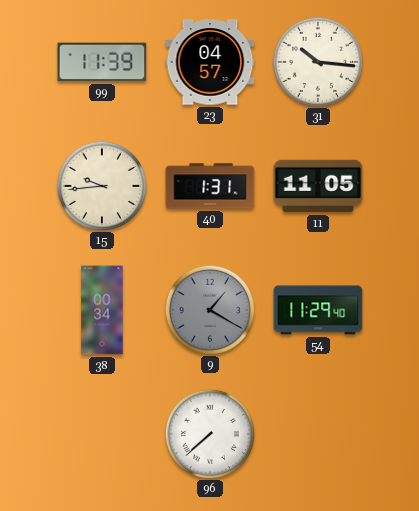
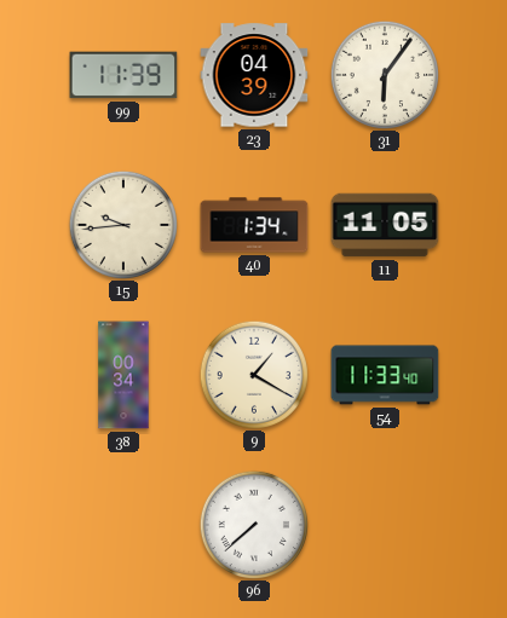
23: 04:57 -> 04:39
31: 10:16 -> 6:06
40: 1:31 -> 1:34
9 dial: grey -> cream
54: 11:29 -> 11:33
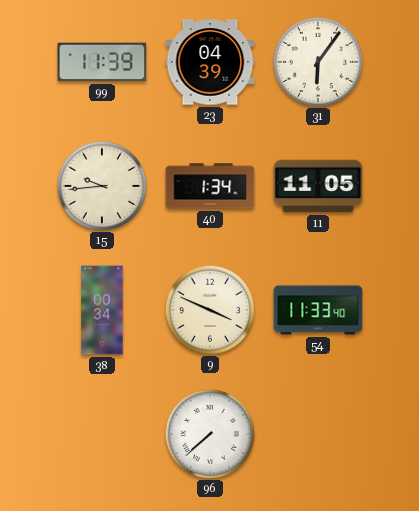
9: 1:20 -> 3:49
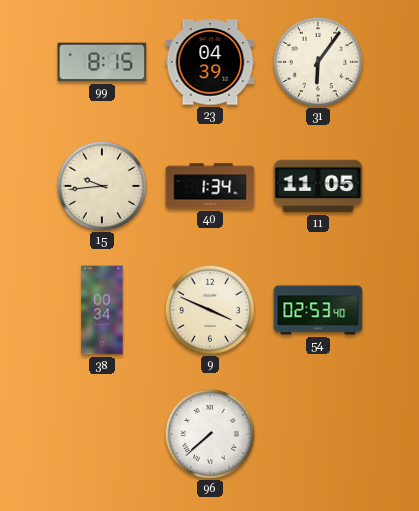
99: 11:39 -> 8:15
54: 11:33 -> 02:53
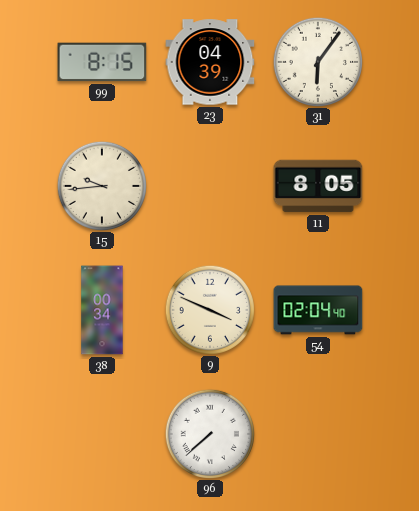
40: 1:34 -> none
11: 11:05 -> 8:05
54: 02:53 -> 02:04
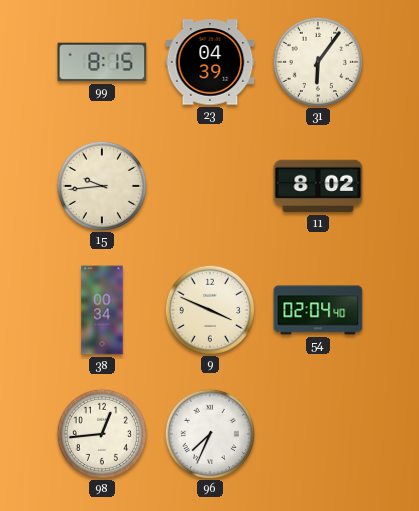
11: 8:05 -> 8:02
98: none -> 12:44
96: 7:38 -> 7:34
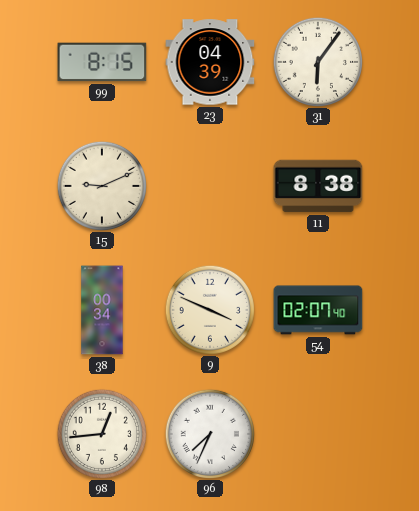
15: 9:44 -> 9:11
11: 8:02 -> 8:38
54: 02:04 -> 02:07
